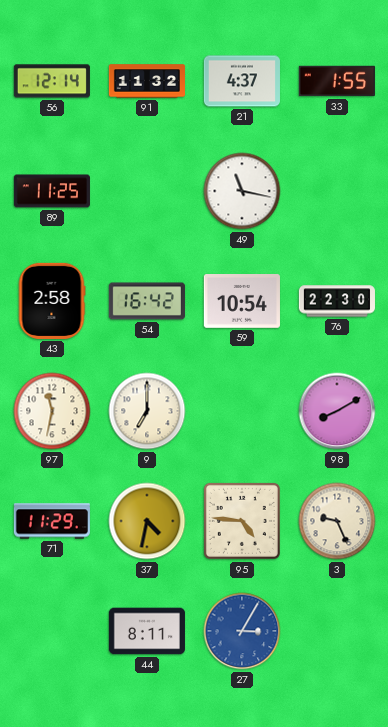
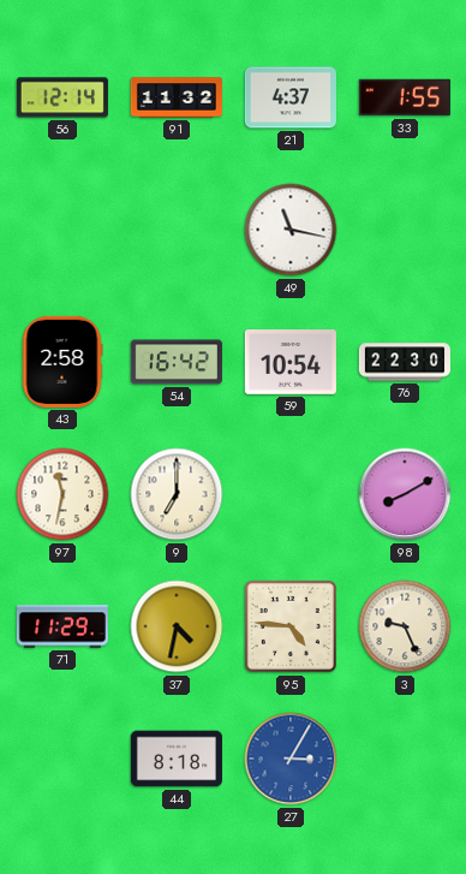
89: 11:25 -> none
44: 8:11 -> 8:18
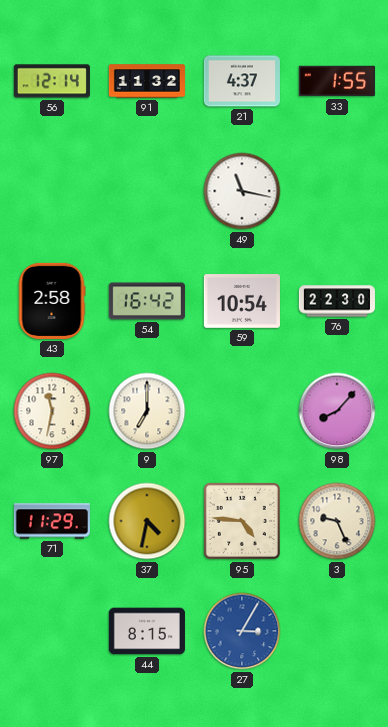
98: 8:10 -> 8:07
44: 8:18 -> 8:15
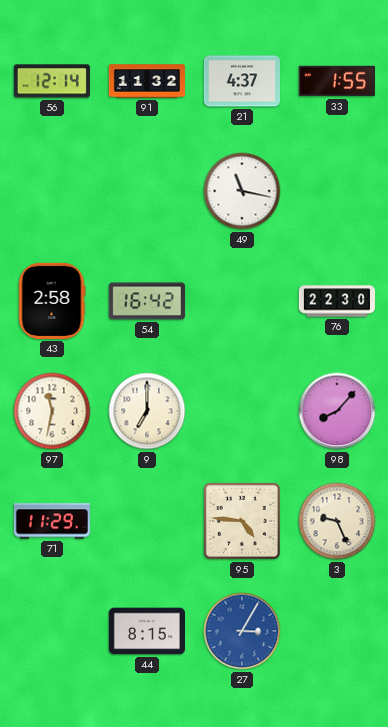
59: 10:54 -> none
37: 4:32 -> none
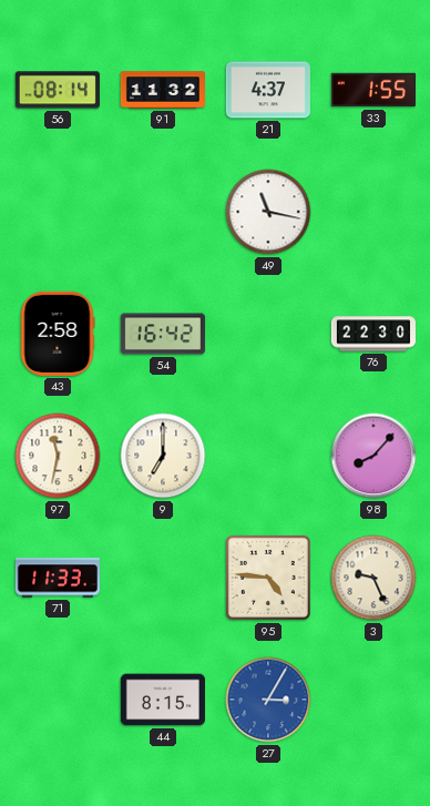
56: 12:14 -> 08:14
71: 11:29 -> 11:33
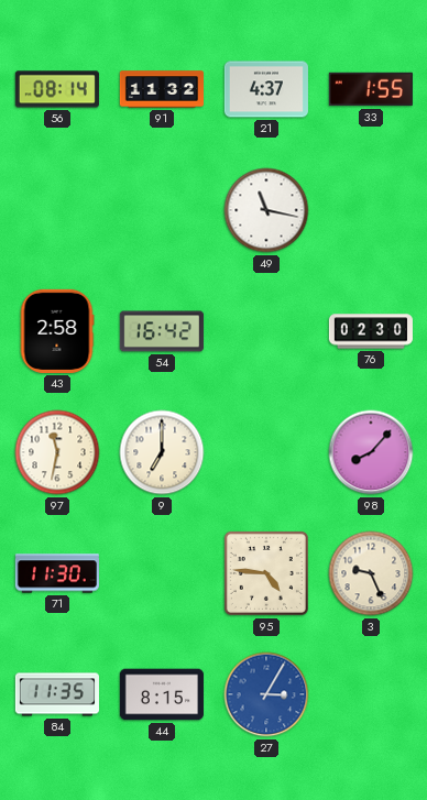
76: 22:30 -> 02:30
71: 11:33 -> 11:30
84: none -> 11:35
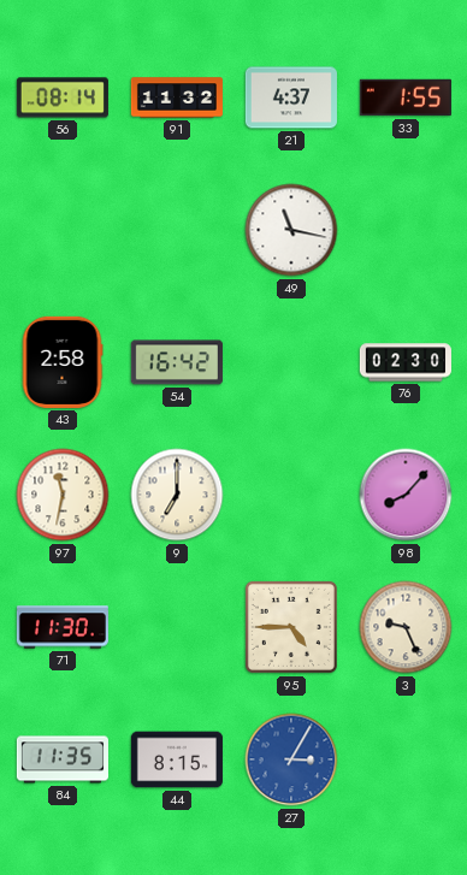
95: 4:46 -> 4:45
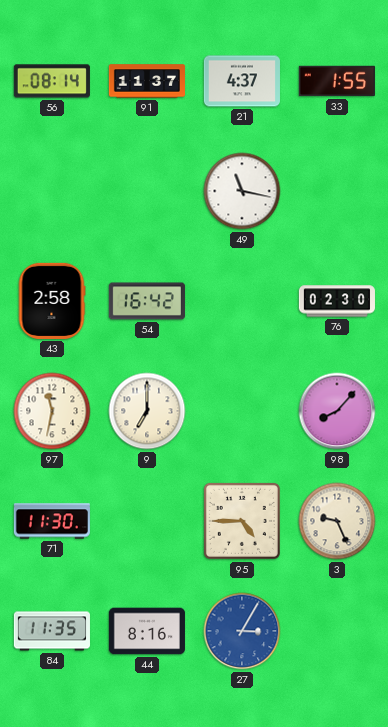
91: 11:32 -> 11:37
44: 8:15 -> 8:16
